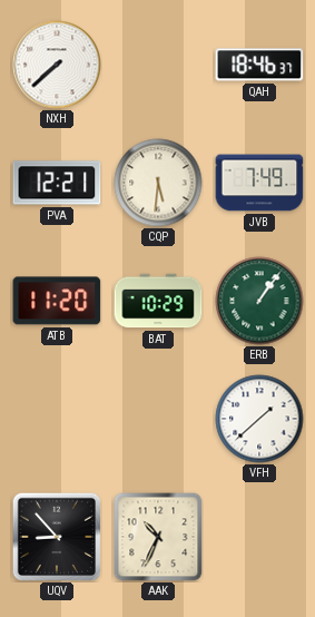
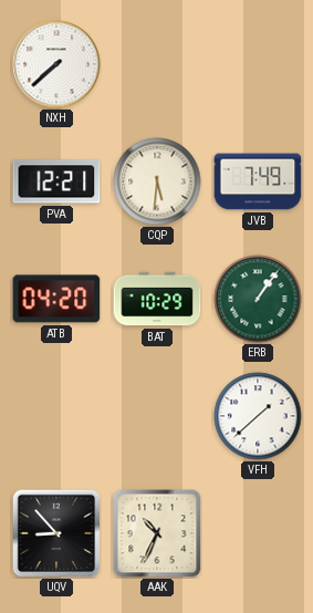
QAH: 18:46 -> none
ATB: 11:20 -> 04:20
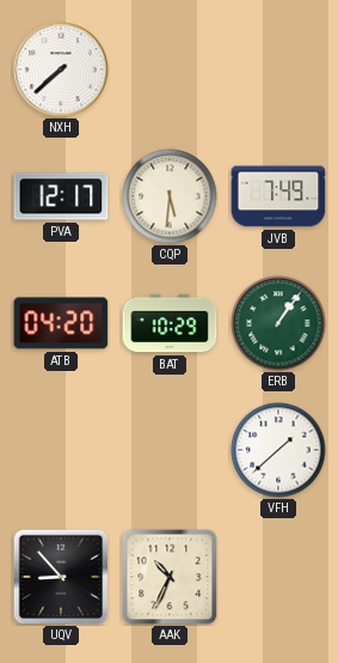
PVA: 12:21 -> 12:17
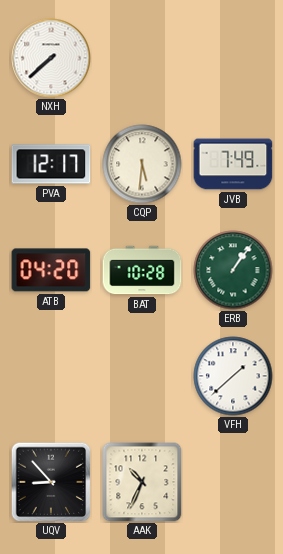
BAT: 10:29 -> 10:28
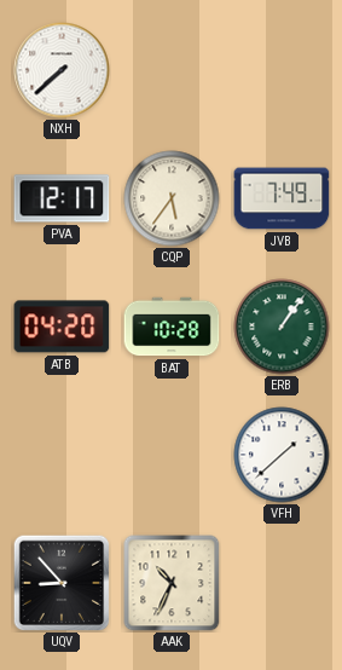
CQP: 5:31 -> 5:36
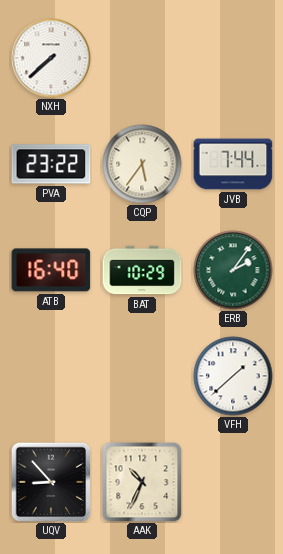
PVA: 12:17 -> 23:22
JVB: 7:49 -> 7:44
ATB: 04:20 -> 16:40
BAT: 10:28 -> 10:29
ERB: 1:06 -> 2:06
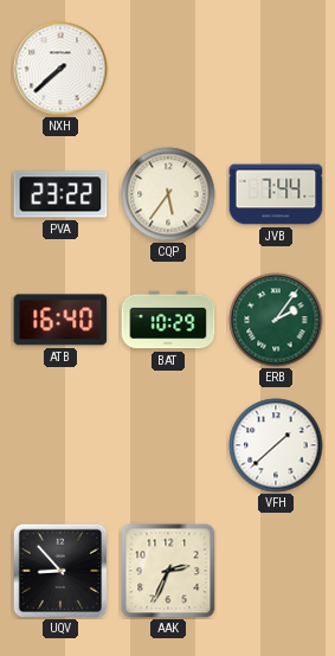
AAK: 10:34 -> 2:34
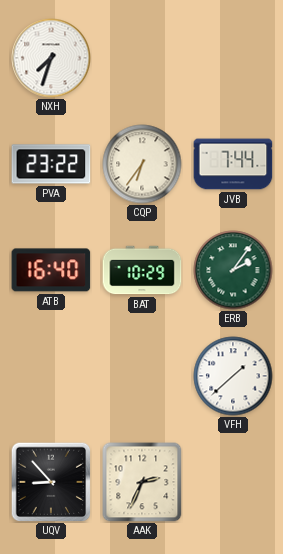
NXH: 7:38 -> 7:33
CQP: 5:36 -> 6:36
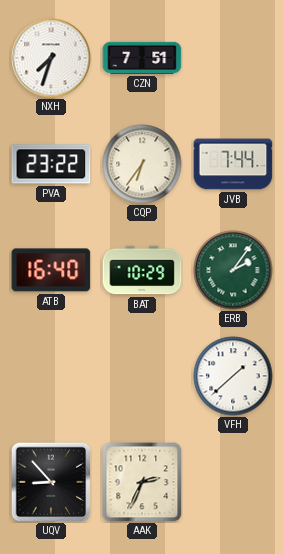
CZN: none -> 7:51
